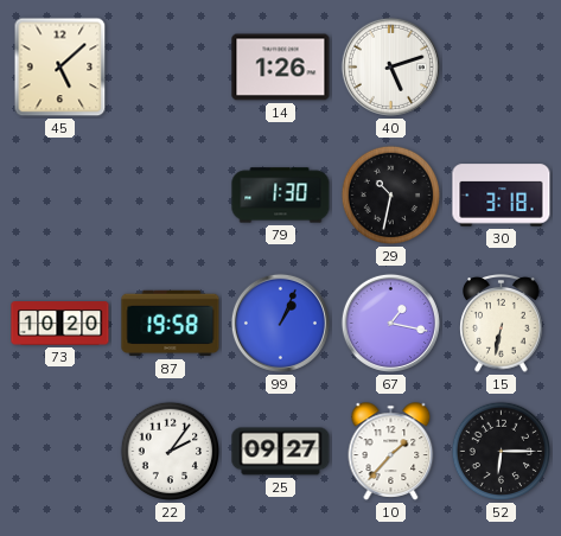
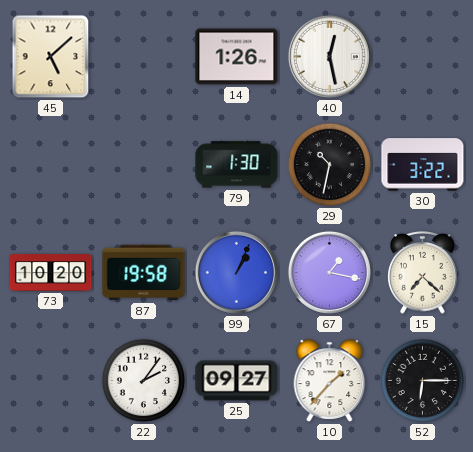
40: 5:12 -> 12:28
30: 3:18 -> 3:22
15: 6:32 -> 7:22
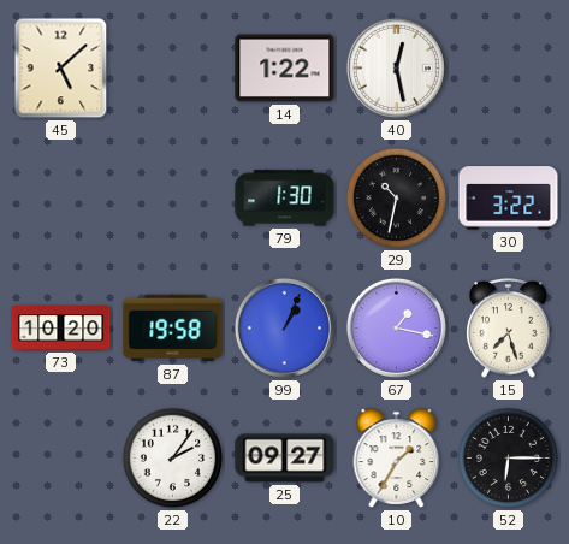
14: 1:26 -> 1:22
15: 7:22 -> 7:27
10: 1:37 -> 1:35
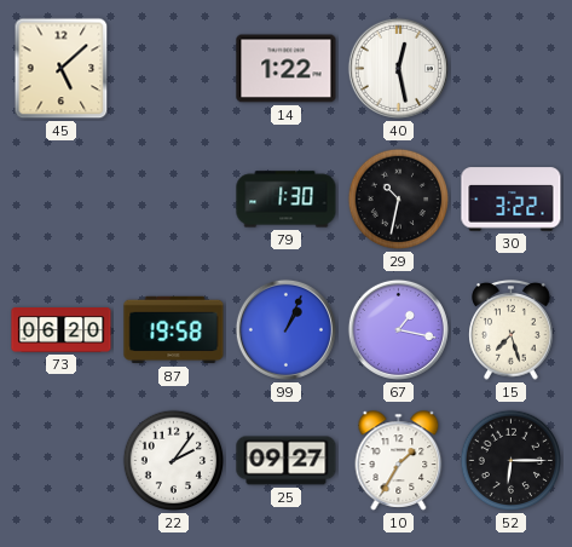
73: 10:20 -> 06:20
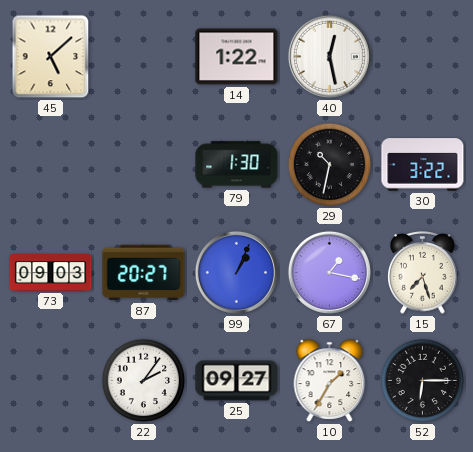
73: 06:20 -> 09:03
87: 19:58 -> 20:27
